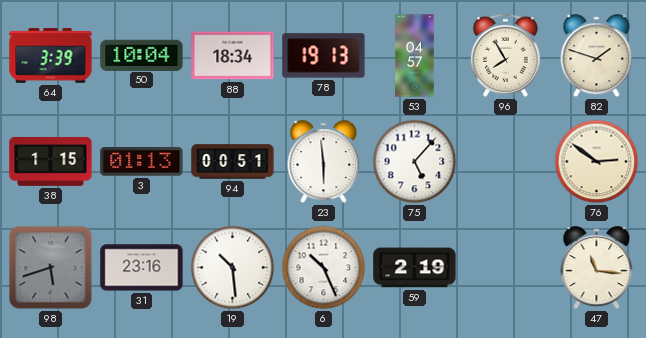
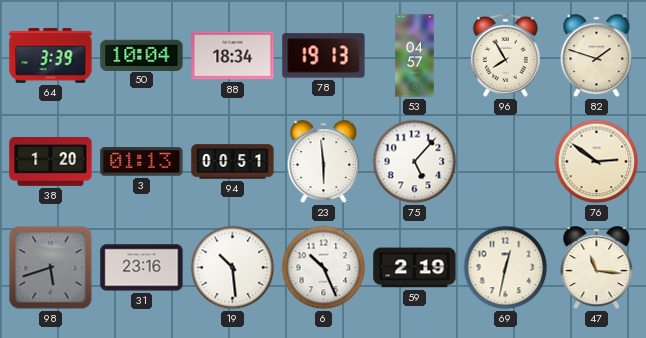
38: 1:15 -> 1:20
69: none -> 12:32
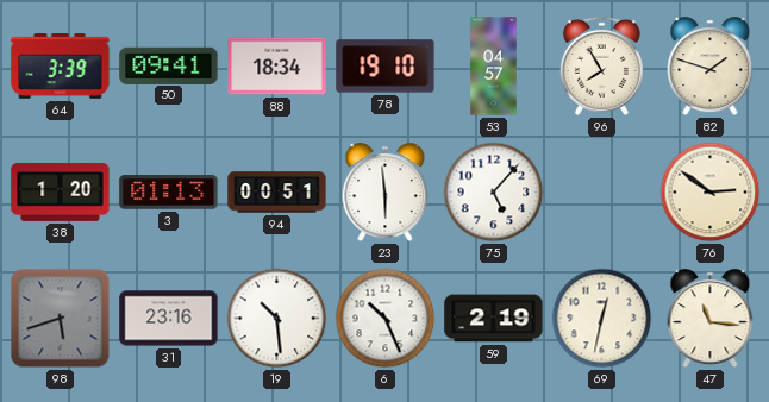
50: 10:04 -> 09:41
78: 19:13 -> 19:10
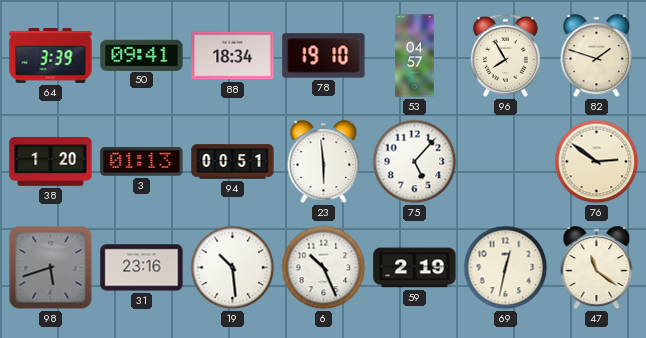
47: 11:16 -> 11:21
